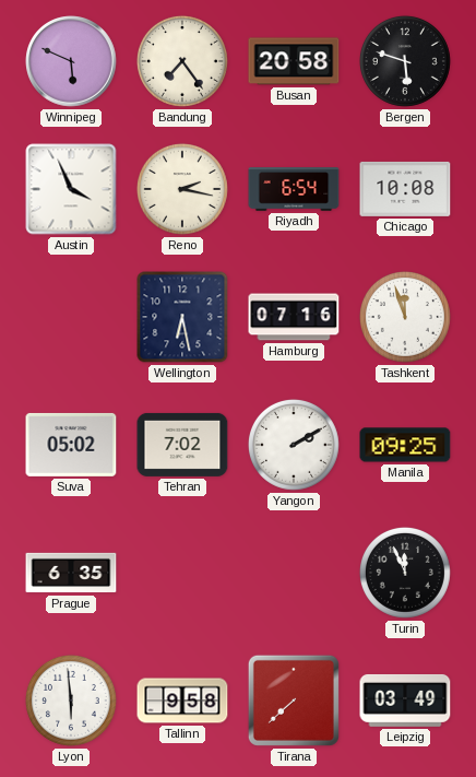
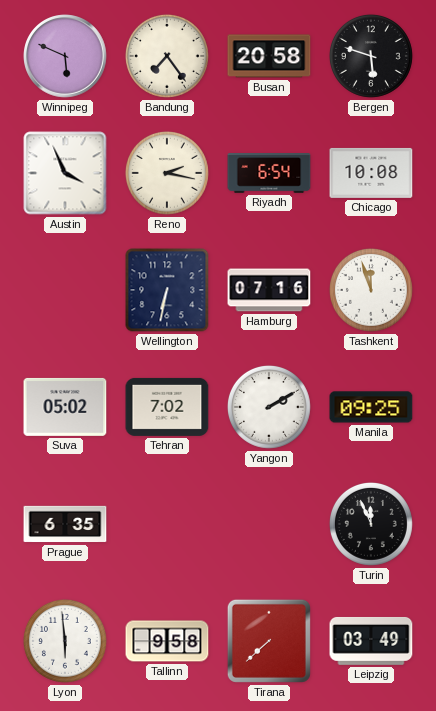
Wellington: 6:28 -> 6:32
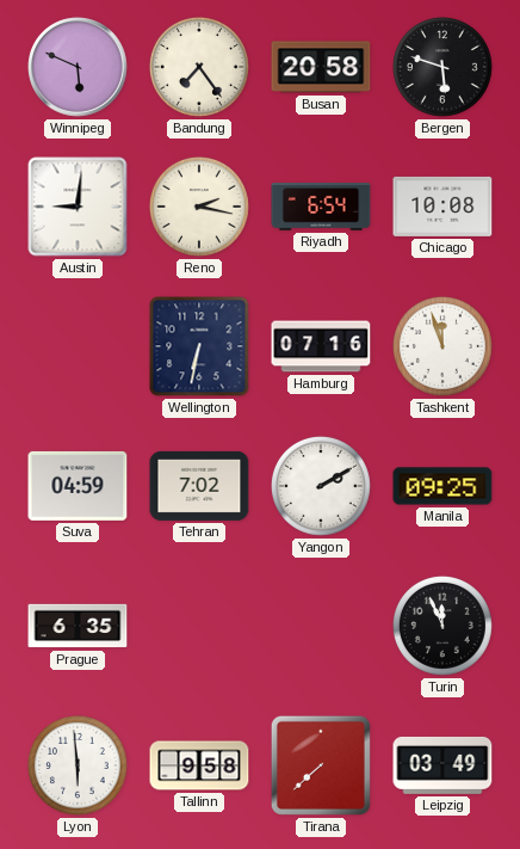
Austin: 3:56 -> 9:01
Suva: 05:02 -> 04:59
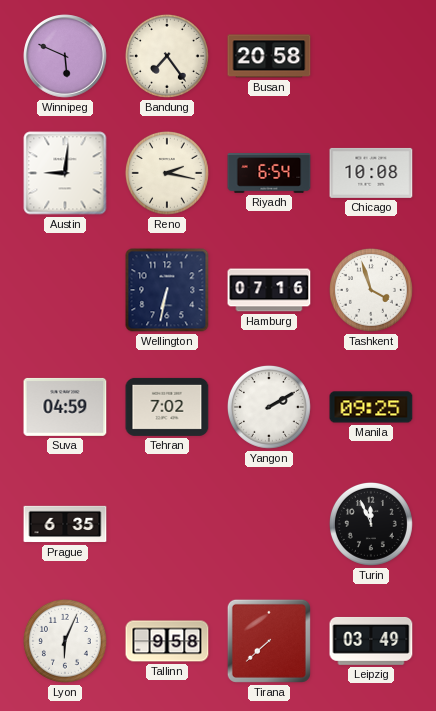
Bergen: 5:48 -> none
Tashkent: 11:57 -> 3:57
Lyon: 5:59 -> 6:04
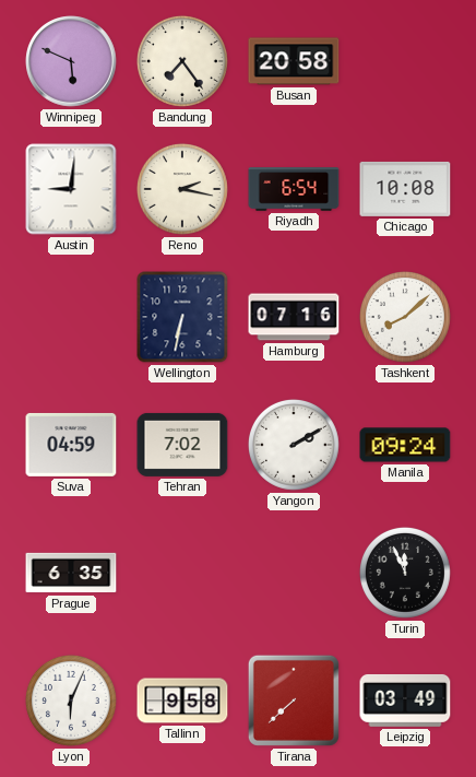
Tashkent: 3:57 -> 8:08
Manila: 09:25 -> 09:24
